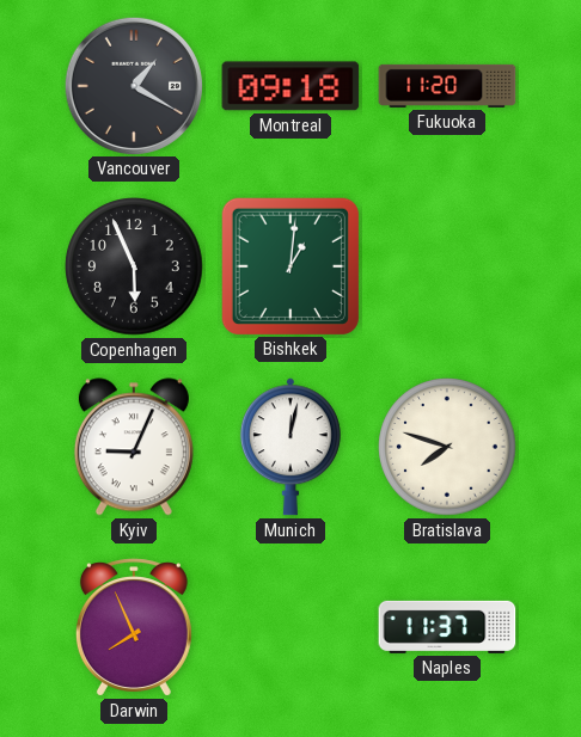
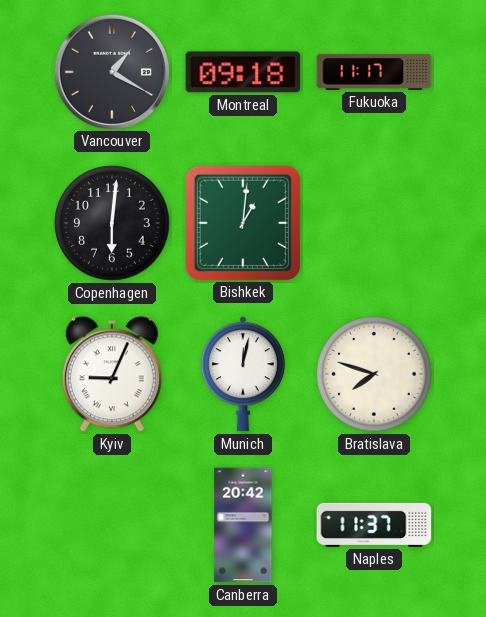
Fukuoka: 11:20 -> 11:17
Copenhagen: 5:56 -> 6:01
Darwin: 7:56 -> none
Canberra: none -> 20:42
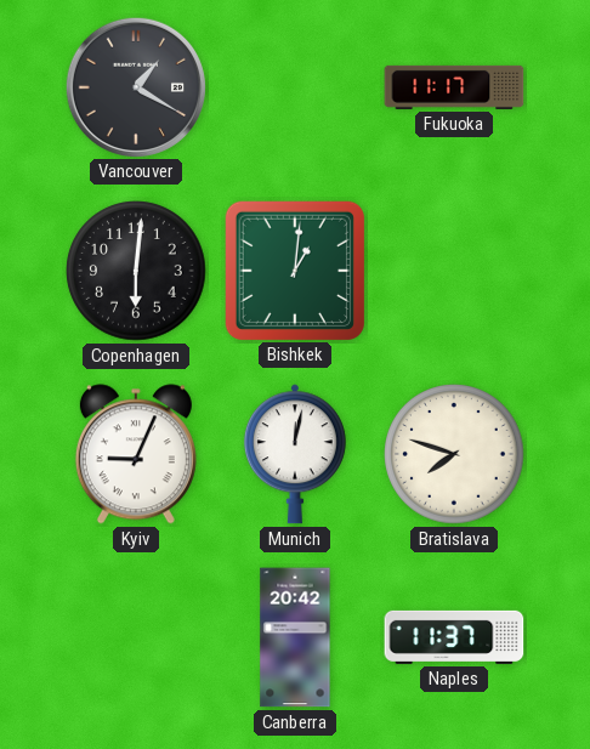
Montreal: 09:18 -> none
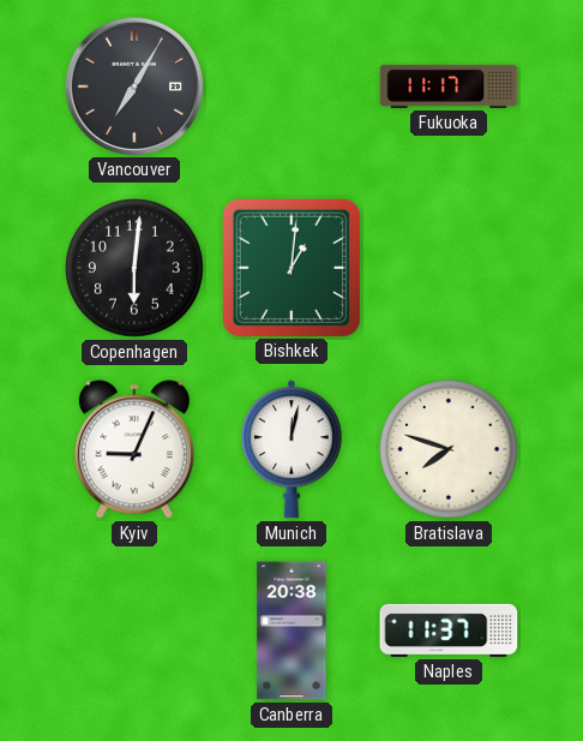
Vancouver: 1:20 -> 7:05
Canberra: 20:42 -> 20:38
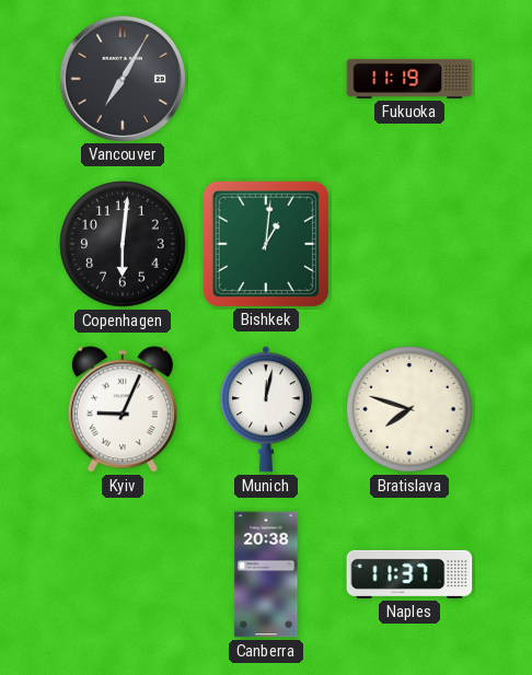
Fukuoka: 11:17 -> 11:19
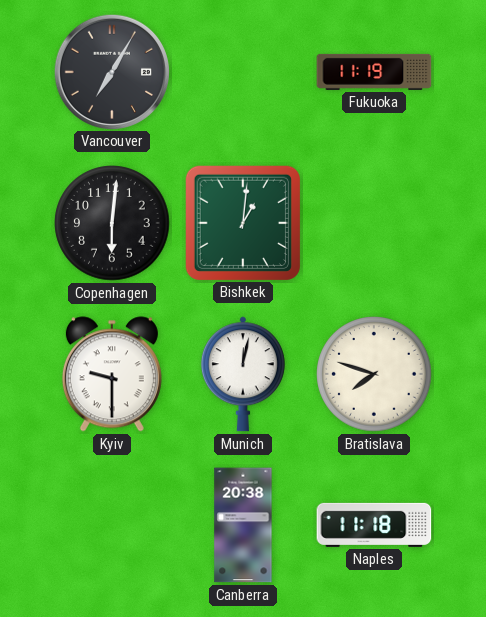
Kyiv: 9:04 -> 9:30
Naples: 11:37 -> 11:18
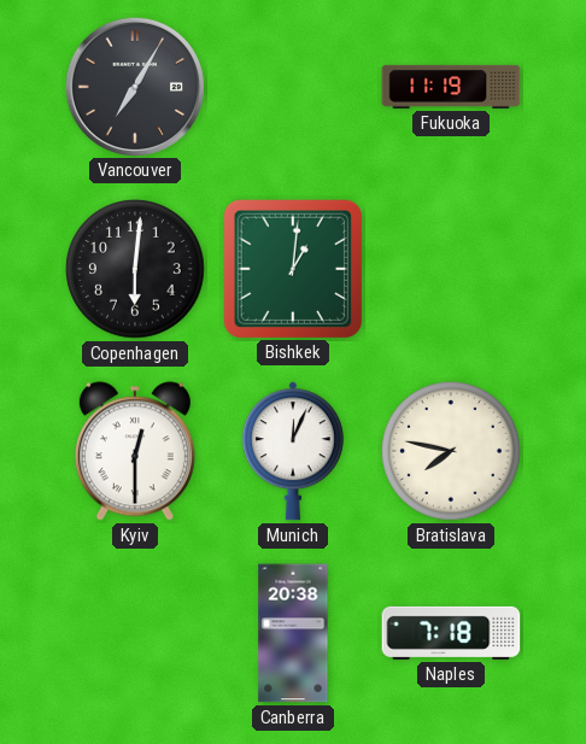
Kyiv: 9:30 -> 12:30
Munich: 12:02 -> 12:04
Bratislava: 7:48 -> 7:47
Naples: 11:18 -> 7:18
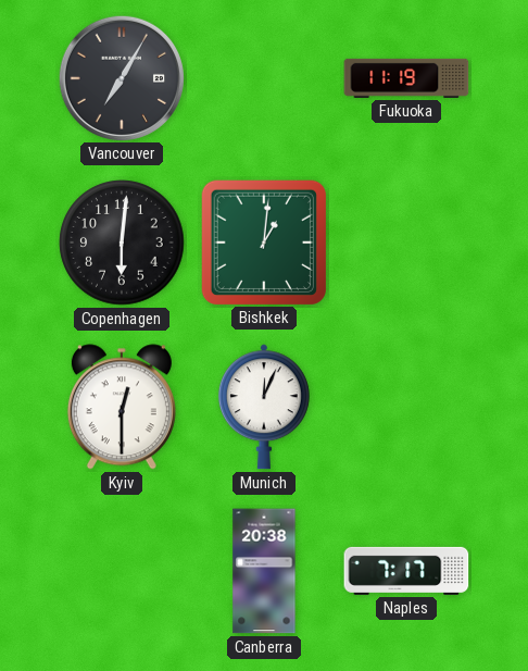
Bratislava: 7:47 -> none
Naples: 7:18 -> 7:17
